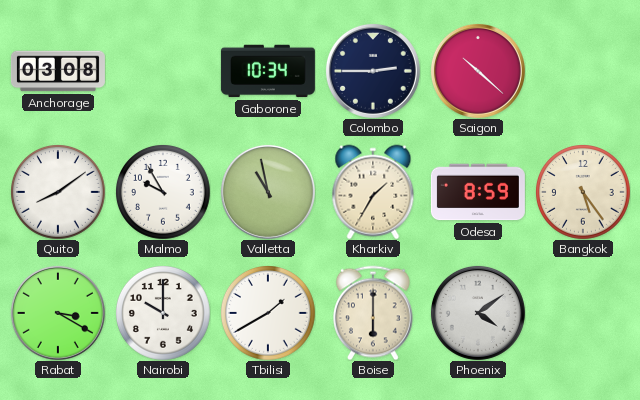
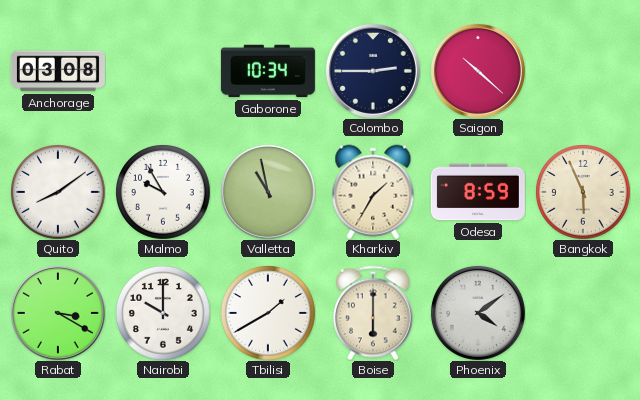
Bangkok: 5:24 -> 5:56
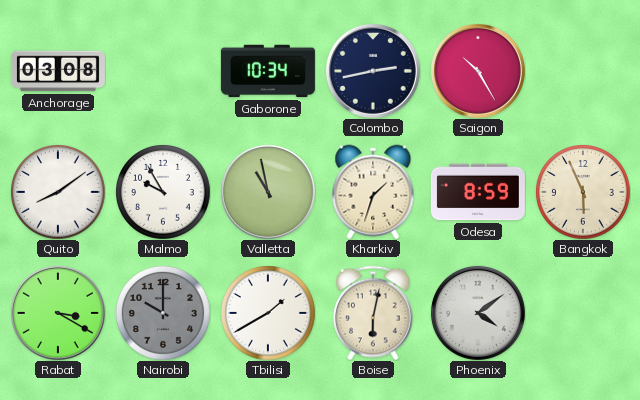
Colombo: 2:45 -> 2:43
Saigon: 10:22 -> 10:25
Kharkiv: 1:35 -> 1:33
Nairobi dial: white -> grey
Boise: 6:00 -> 6:02
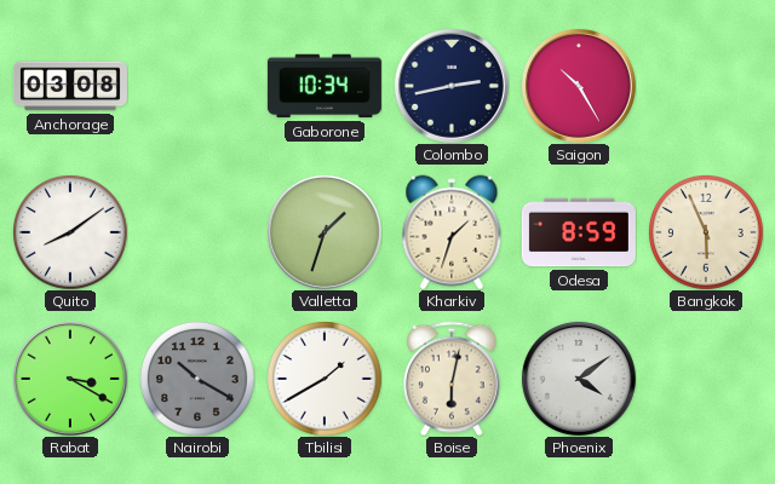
Malmo: 9:55 -> none
Valletta: 10:58 -> 1:33
Nairobi: 10:00 -> 10:20
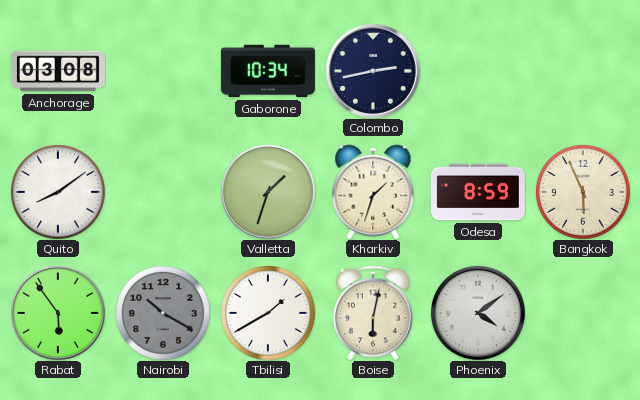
Saigon: 10:25 -> none
Rabat: 3:20 -> 5:54
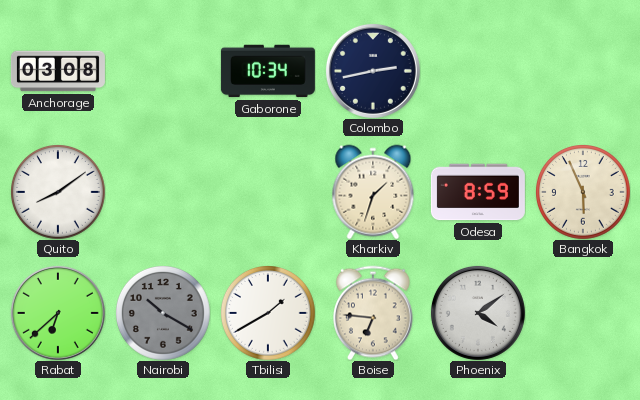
Valletta: 1:33 -> none
Rabat: 5:54 -> 6:38
Boise: 6:02 -> 6:46
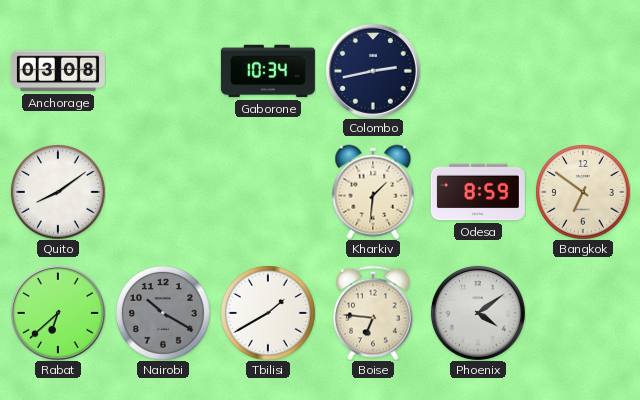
Kharkiv: 1:33 -> 1:31
Bangkok: 5:56 -> 6:51
